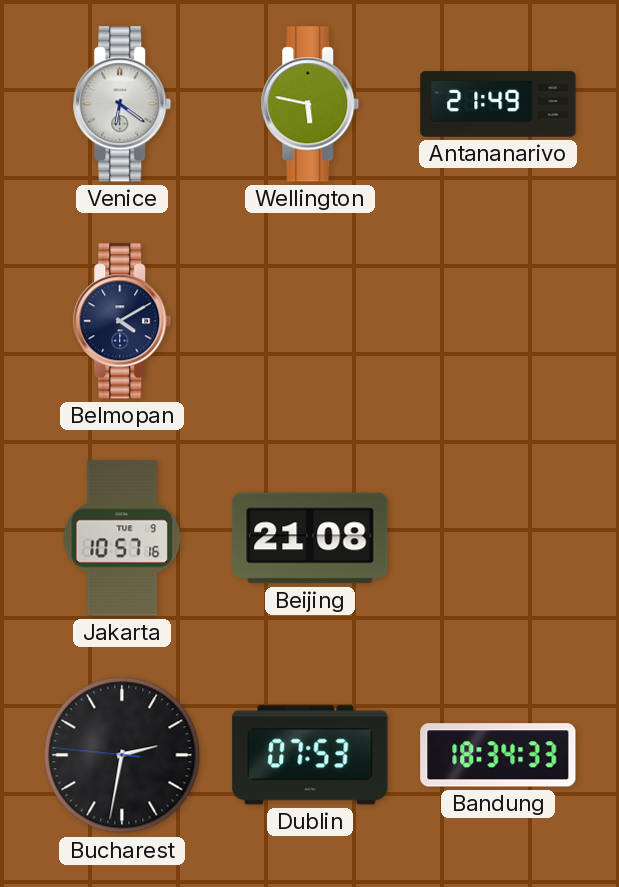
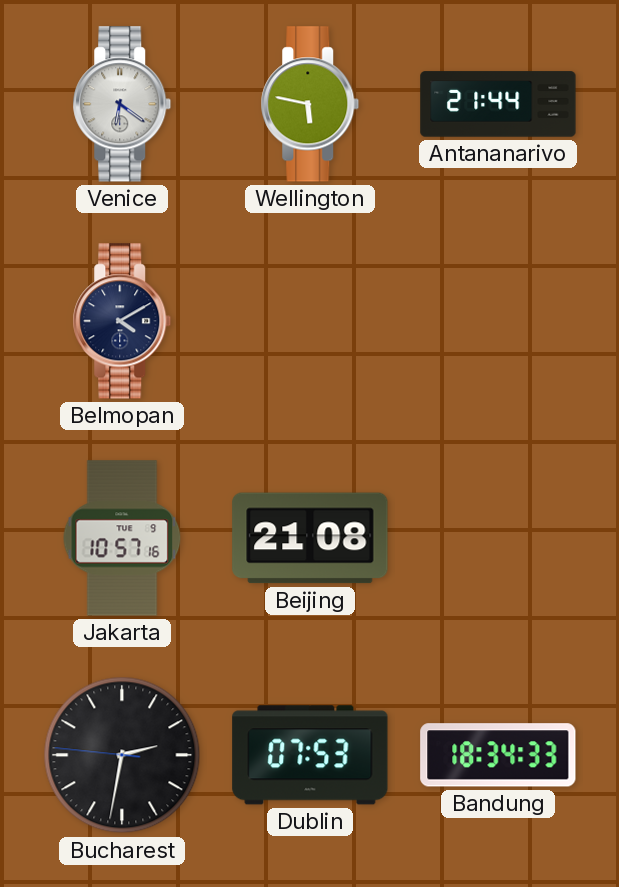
Antananarivo: 21:49 -> 21:44
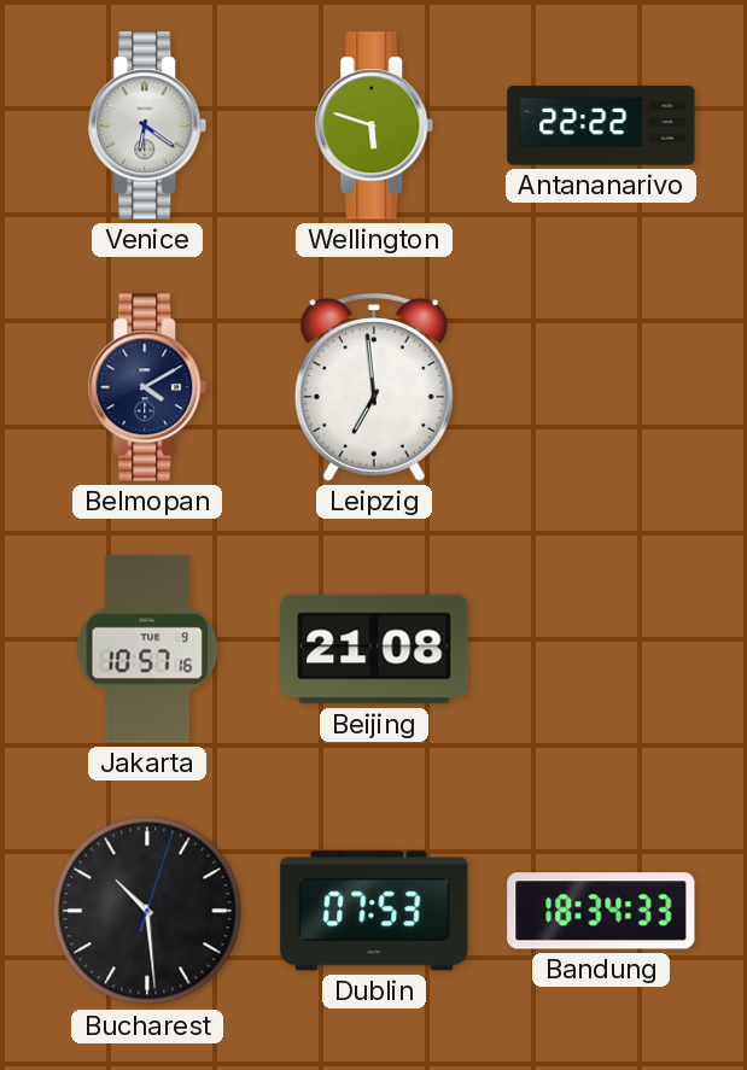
Wellington: 5:47 -> 5:48
Antananarivo: 21:44 -> 22:22
Leipzig: none -> 6:59
Bucharest: 2:31 -> 10:29
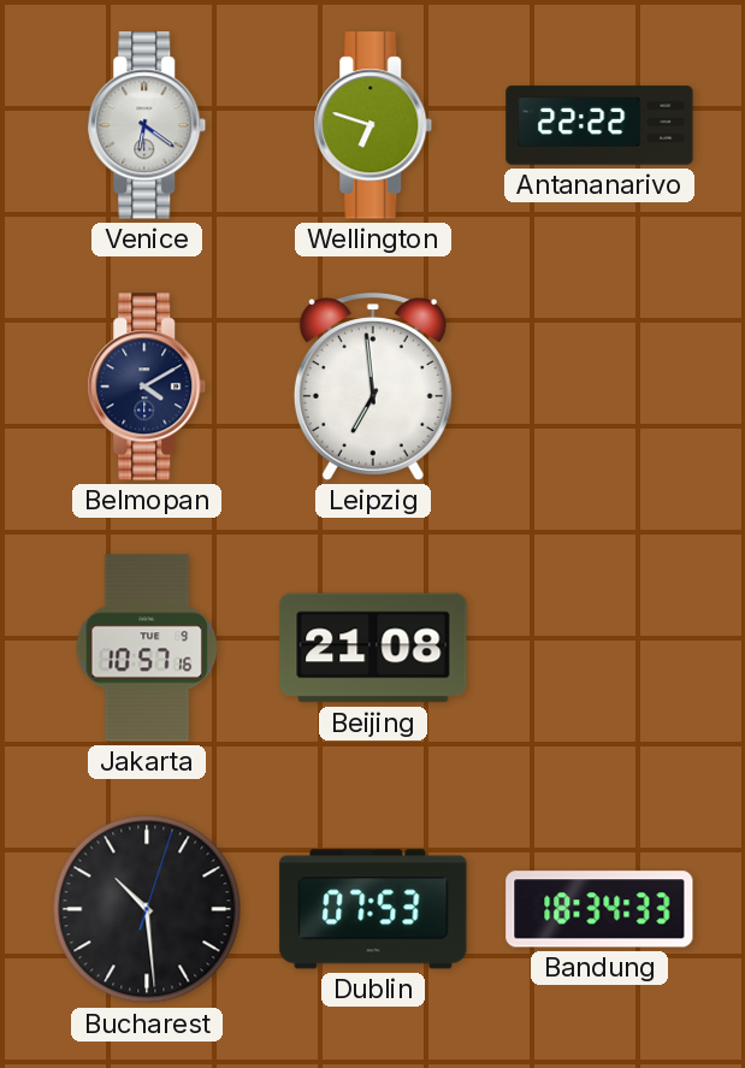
Wellington: 5:48 -> 6:48
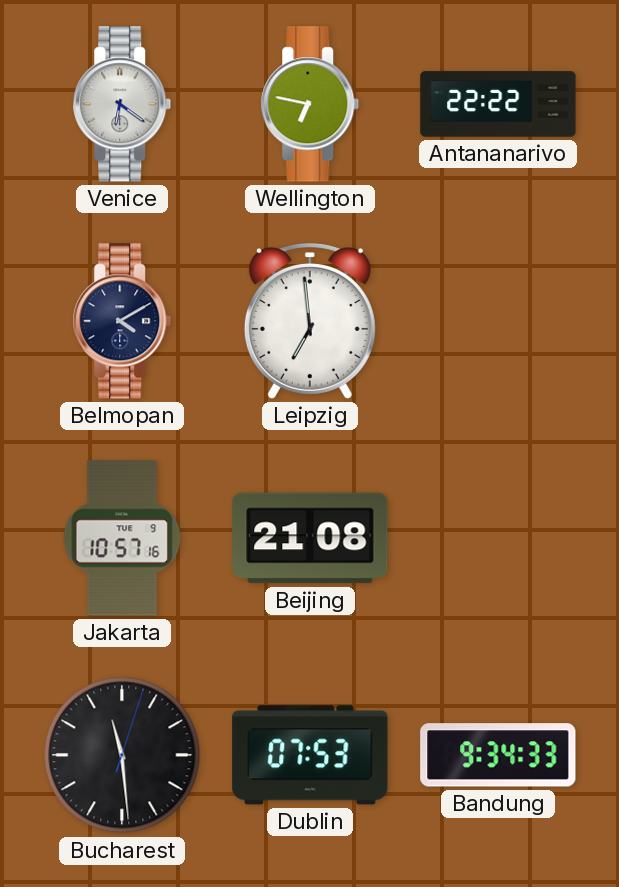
Wellington: 6:48 -> 6:47
Bucharest: 10:29 -> 11:29
Bandung: 18:34 -> 9:34
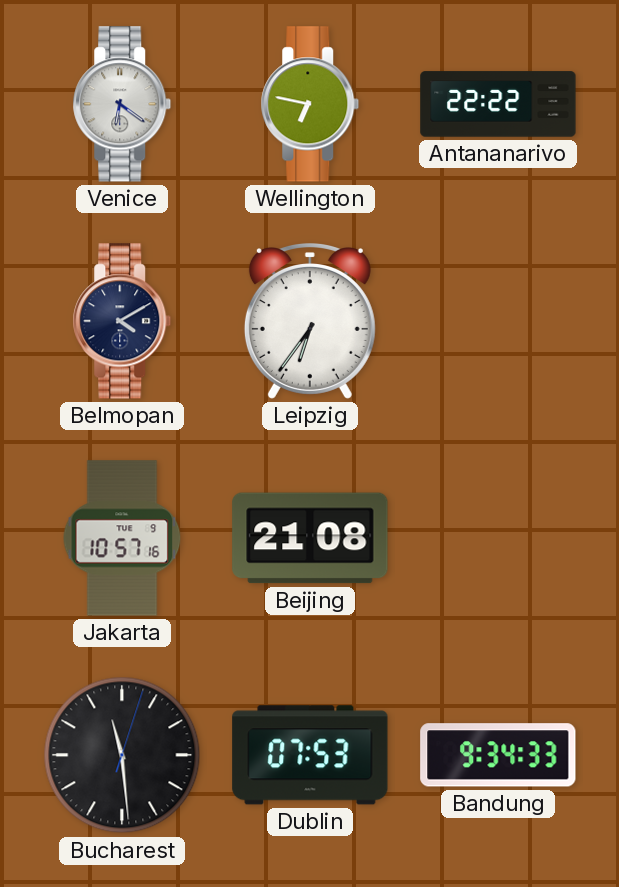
Leipzig: 6:59 -> 6:36
